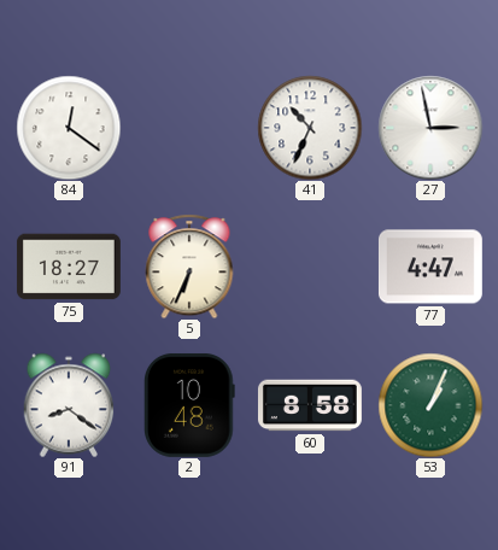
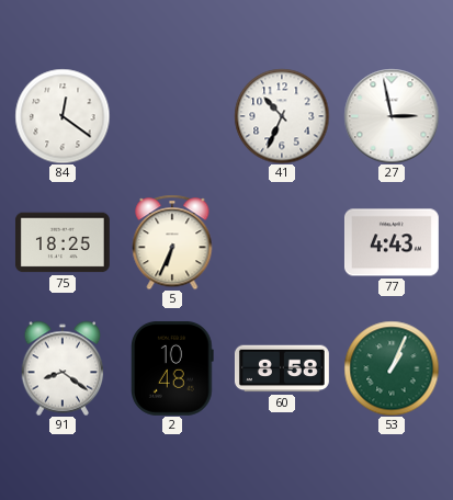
75: 18:27 -> 18:25
77: 4:47 -> 4:43
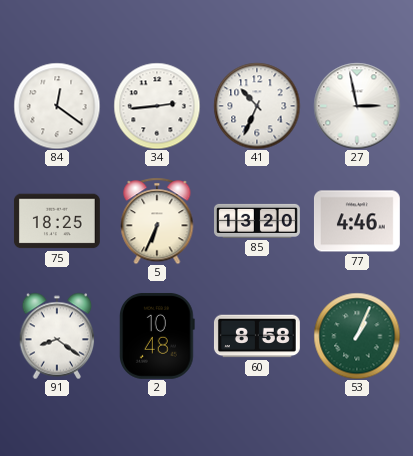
34: none -> 2:44
85: none -> 13:20
77: 4:43 -> 4:46
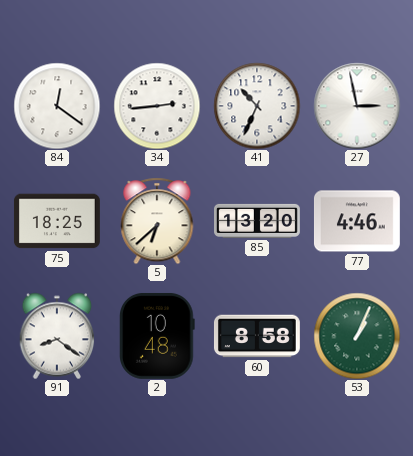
5: 6:34 -> 6:38
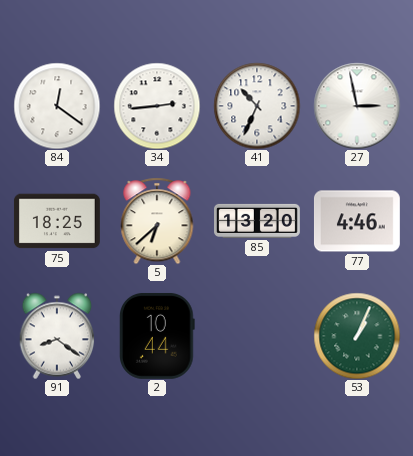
2: 10:48 -> 10:44
60: 8:58 -> none
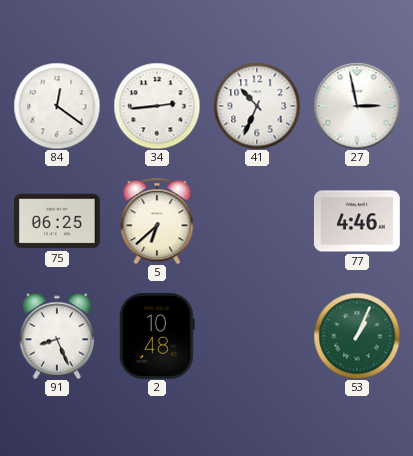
75: 18:25 -> 06:25
85: 13:20 -> none
91: 8:21 -> 8:26
2: 10:44 -> 10:48
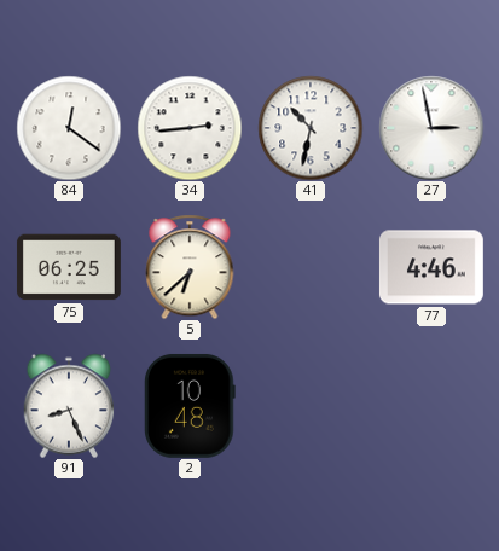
41: 10:34 -> 10:32
53: 1:04 -> none
